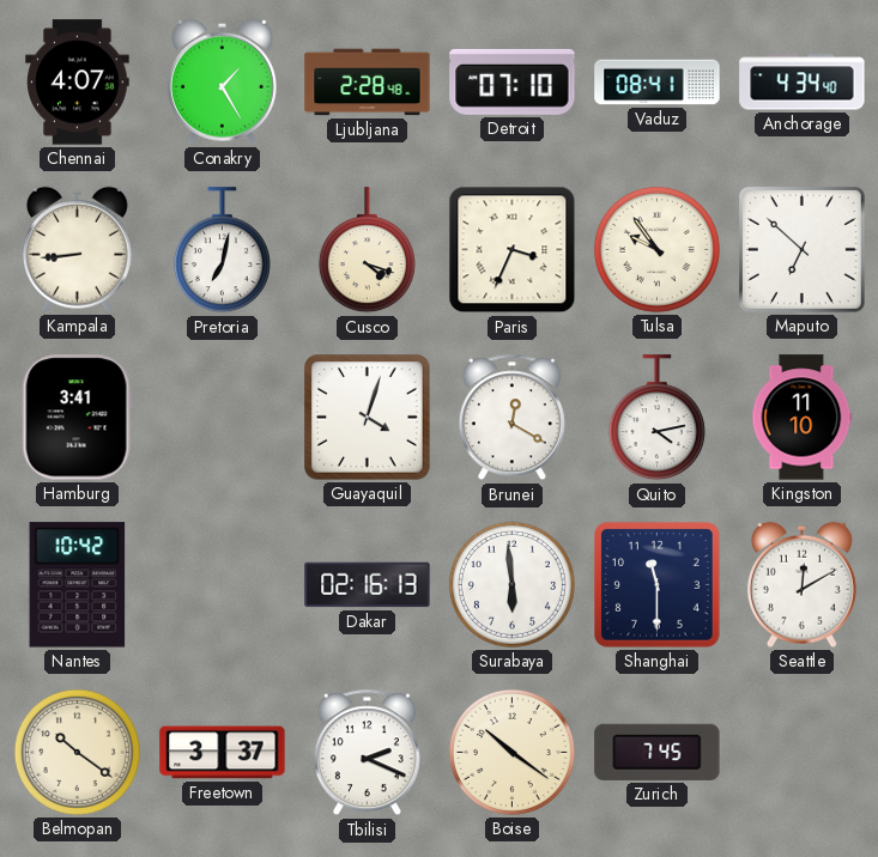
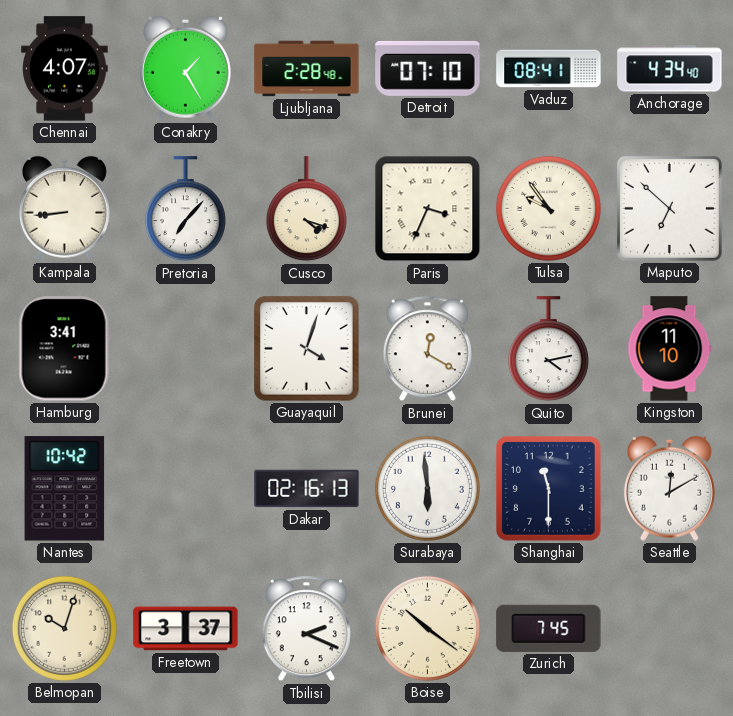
Pretoria: 7:02 -> 7:07
Belmopan: 10:21 -> 10:03
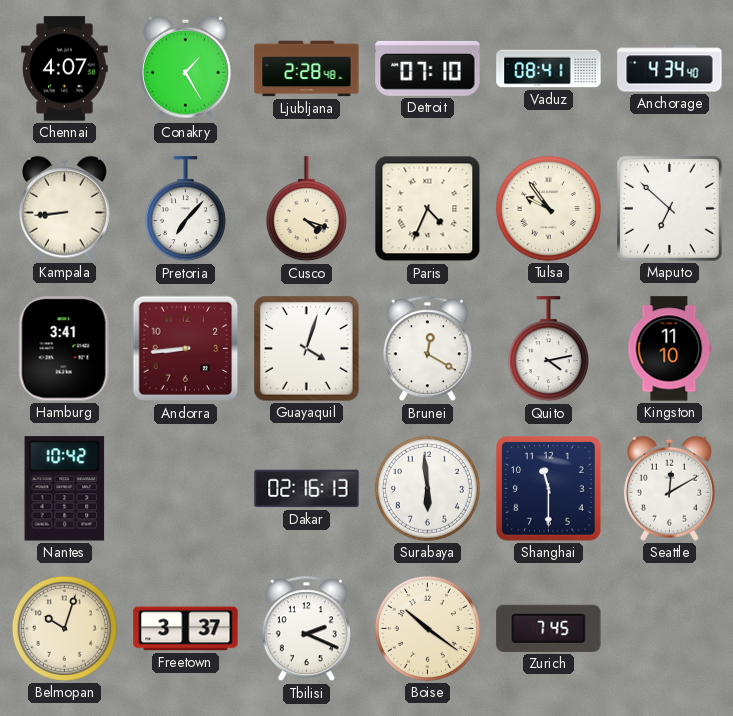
Paris: 3:34 -> 4:34
Andorra: none -> 8:44
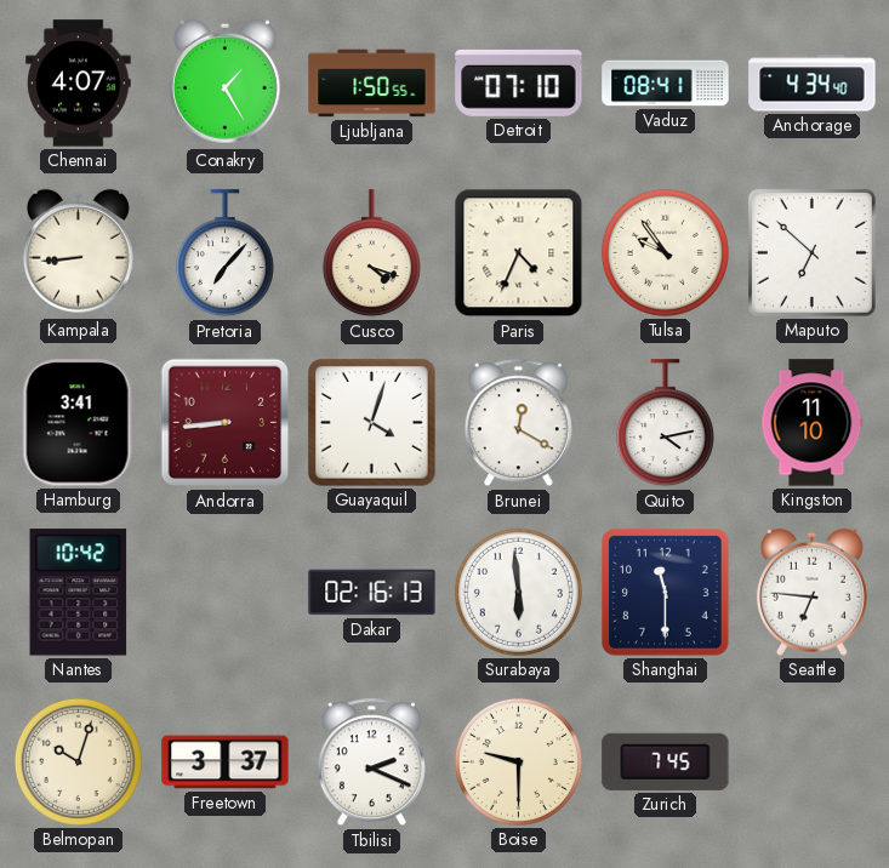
Ljubljana: 2:28 -> 1:50
Seattle: 12:10 -> 6:46
Boise: 10:21 -> 9:30
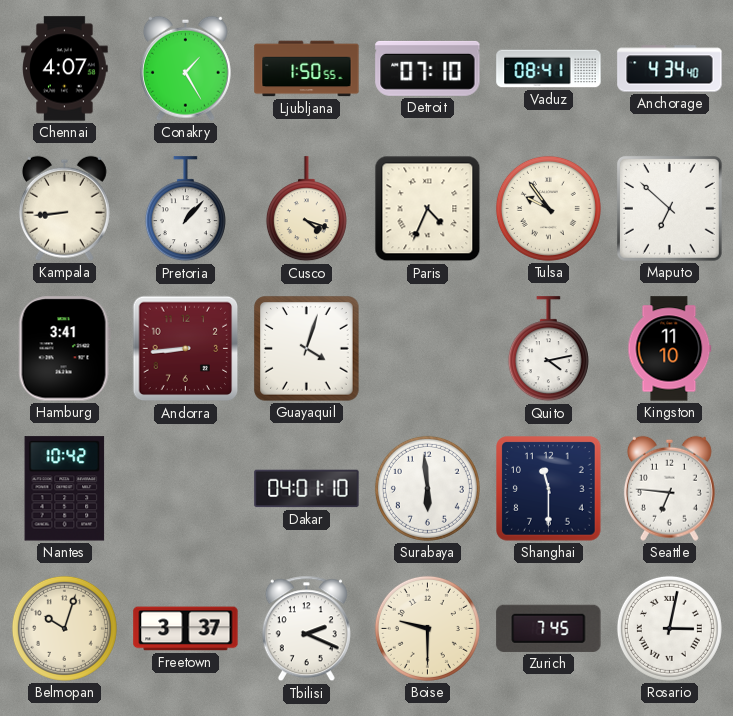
Pretoria: 7:07 -> 1:07
Brunei: 12:20 -> none
Dakar: 02:16 -> 04:01
Rosario: none -> 3:02
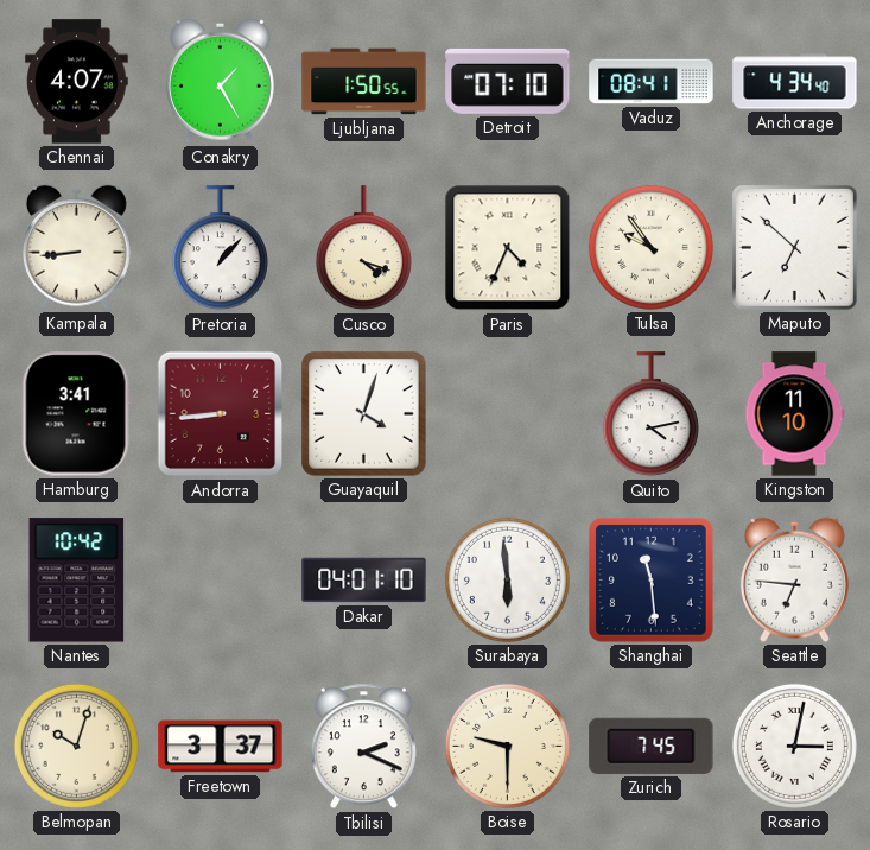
Shanghai: 11:30 -> 11:29
